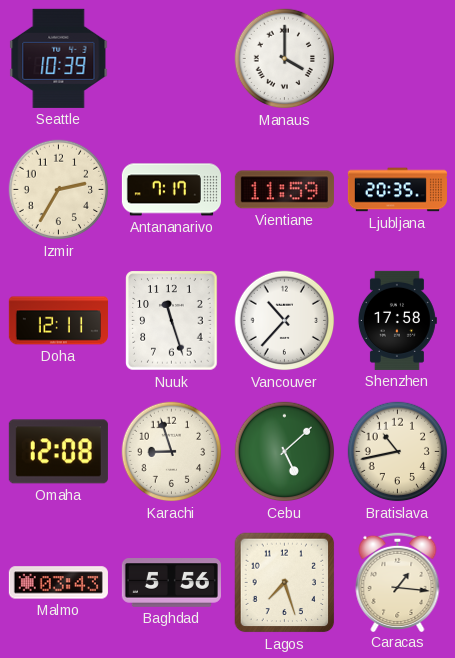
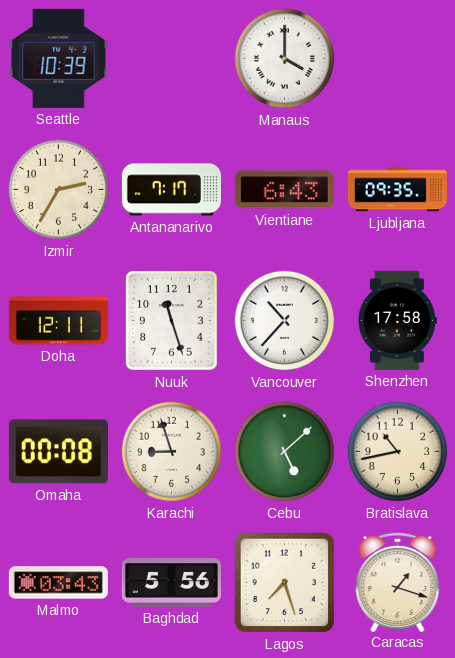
Vientiane: 11:59 -> 6:43
Ljubljana: 20:35 -> 09:35
Omaha: 12:08 -> 00:08
Caracas: 1:16 -> 1:18
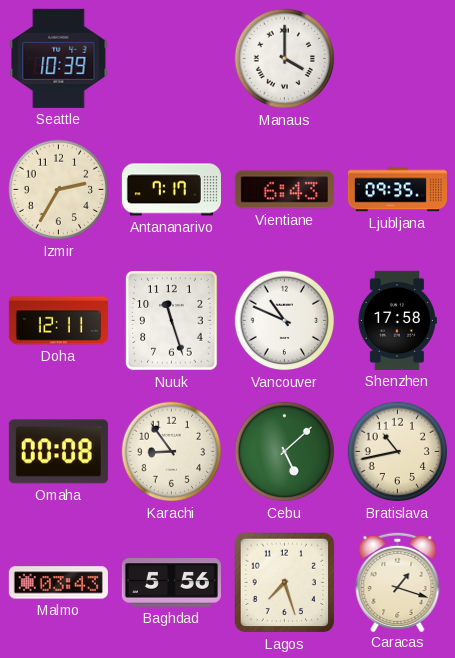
Vancouver: 10:37 -> 10:49
Karachi: 8:57 -> 8:54
